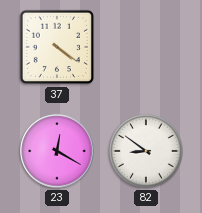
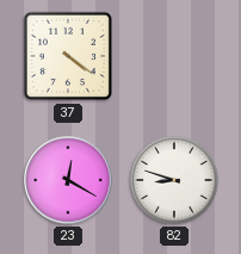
82: 8:51 -> 8:48
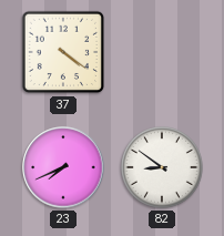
23: 12:20 -> 7:41
82: 8:48 -> 8:51
